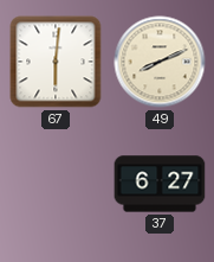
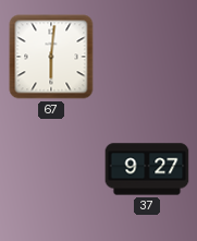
49: 8:11 -> none
37: 6:27 -> 9:27
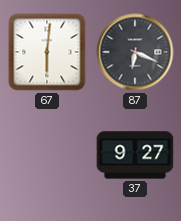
87: none -> 6:19
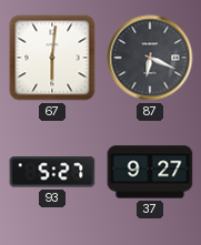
93: none -> 5:27
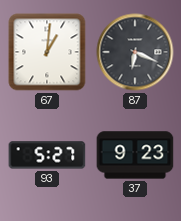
67: 6:01 -> 1:01
37: 9:27 -> 9:23
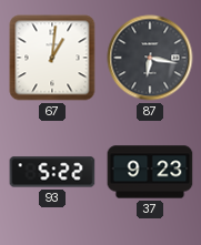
87: 6:19 -> 6:17
93: 5:27 -> 5:22
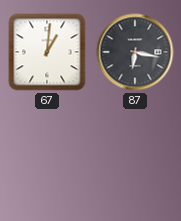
93: 5:22 -> none
37: 9:23 -> none
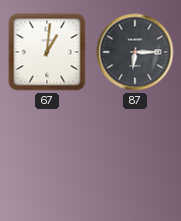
87: 6:17 -> 6:15
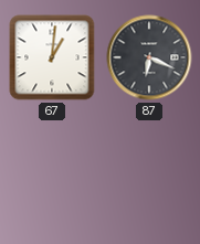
87: 6:15 -> 6:19
